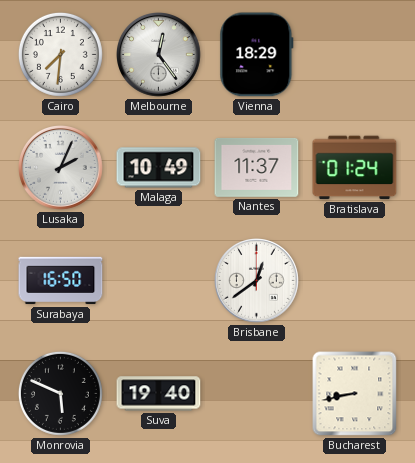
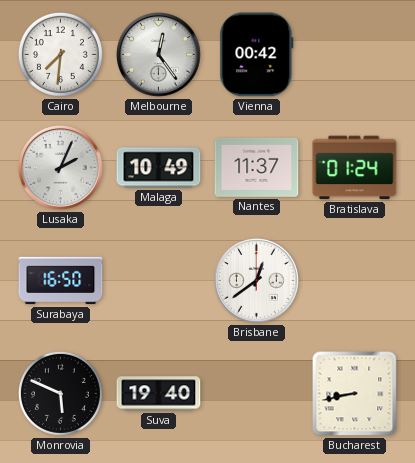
Vienna: 18:29 -> 00:42
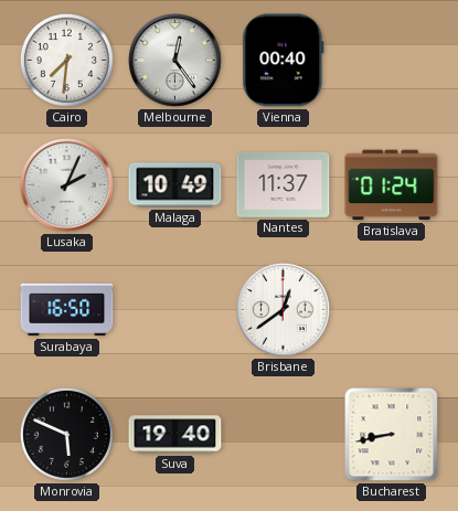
Vienna: 00:42 -> 00:40
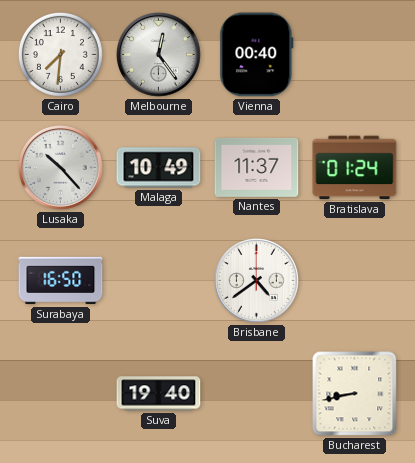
Lusaka: 2:04 -> 10:23
Brisbane: 12:39 -> 4:39
Monrovia: 5:49 -> none
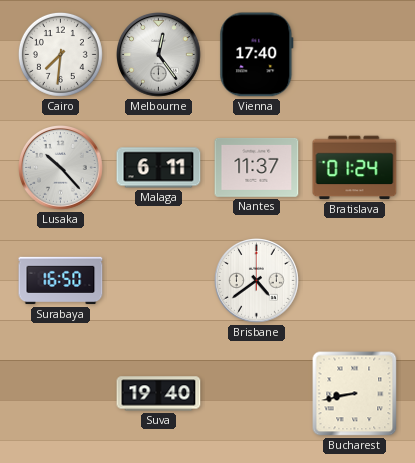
Vienna: 00:40 -> 17:40
Malaga: 10:49 -> 6:11
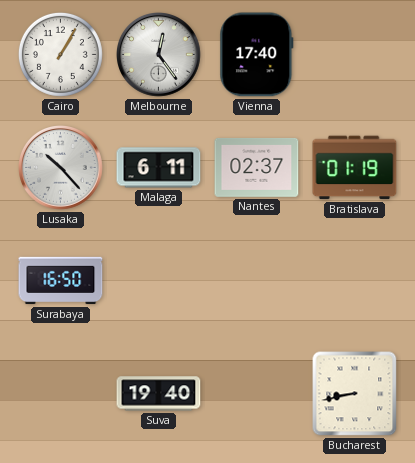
Cairo: 7:31 -> 1:05
Nantes: 11:37 -> 02:37
Bratislava: 01:24 -> 01:19
Brisbane: 4:39 -> none
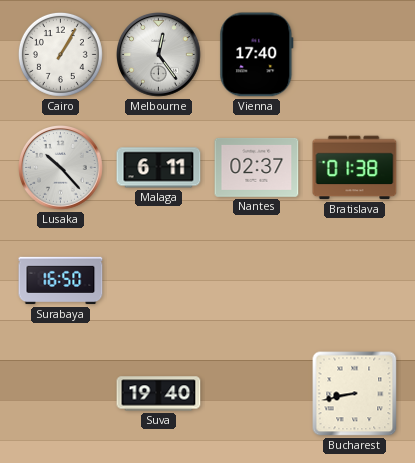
Bratislava: 01:19 -> 01:38
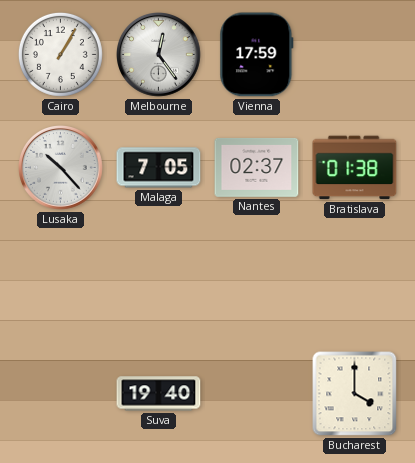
Vienna: 17:40 -> 17:59
Malaga: 6:11 -> 7:05
Surabaya: 16:50 -> none
Bucharest: 8:43 -> 4:00
